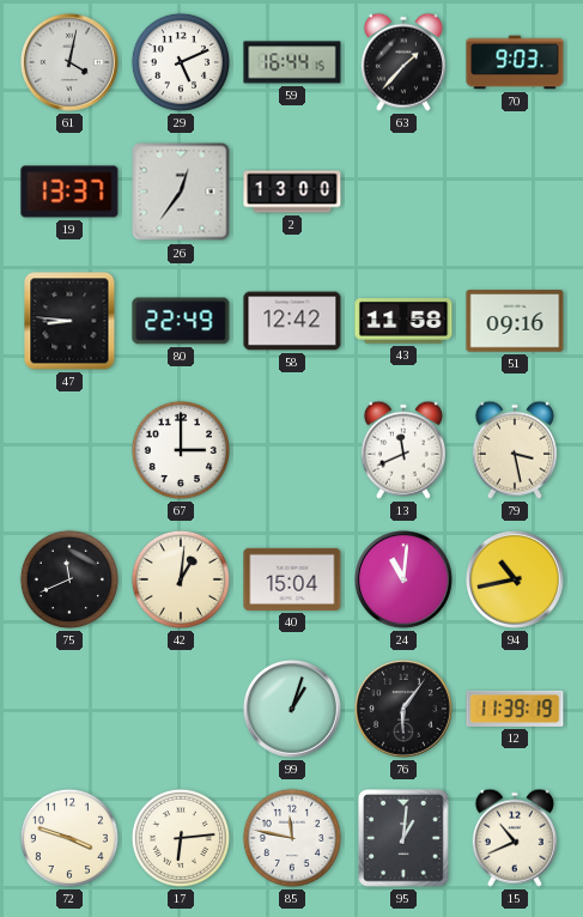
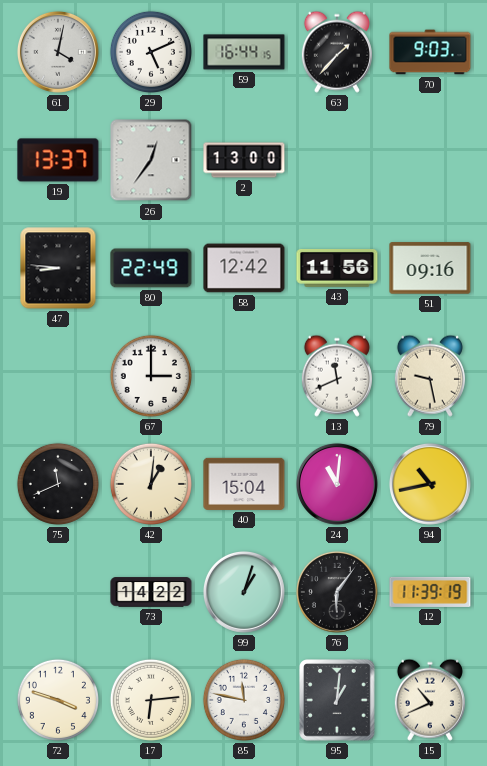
43: 11:58 -> 11:56
79: 3:28 -> 9:28
73: none -> 14:22
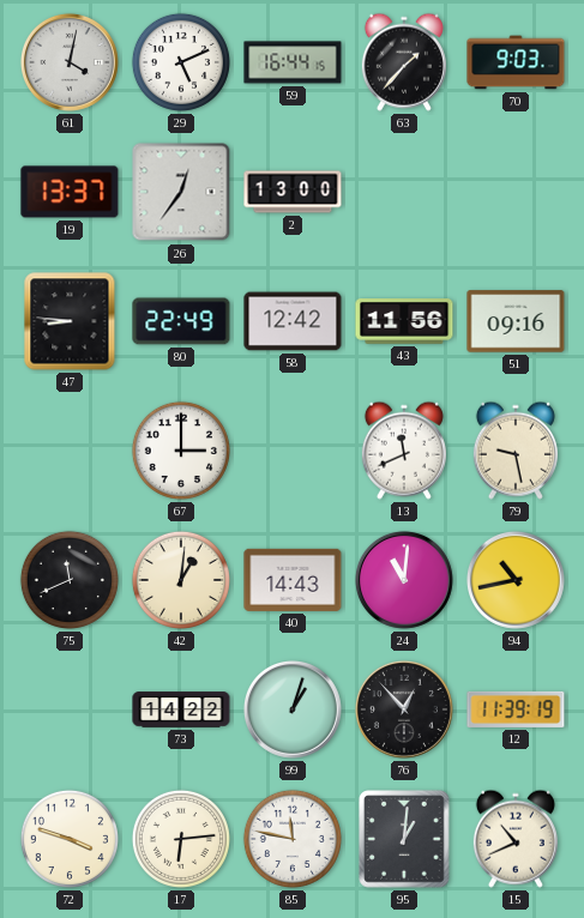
40: 15:04 -> 14:43
76: 6:06 -> 12:53
